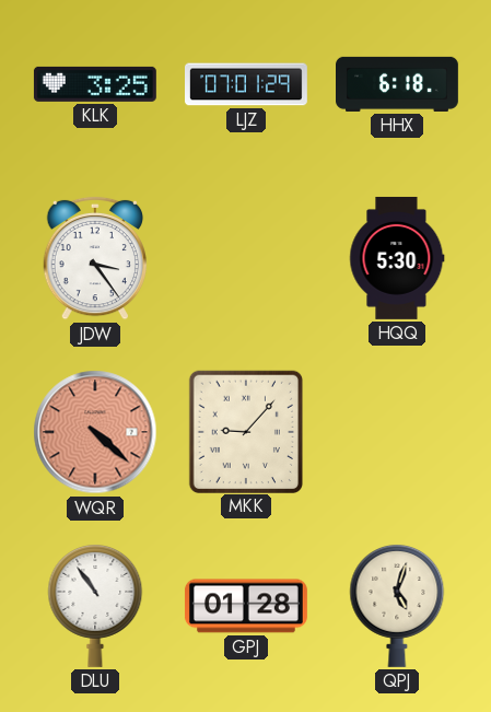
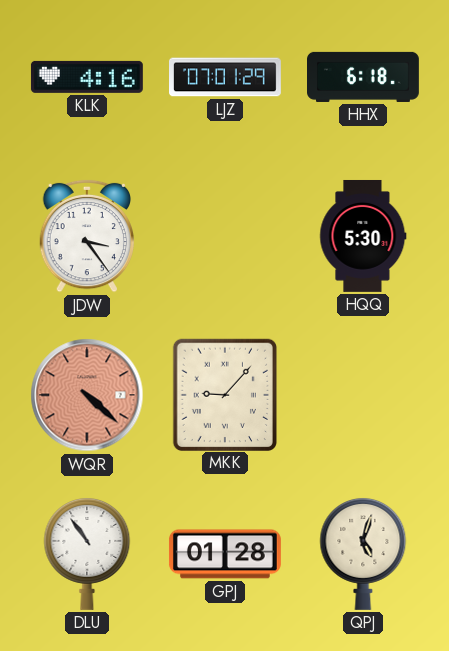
KLK: 3:25 -> 4:16
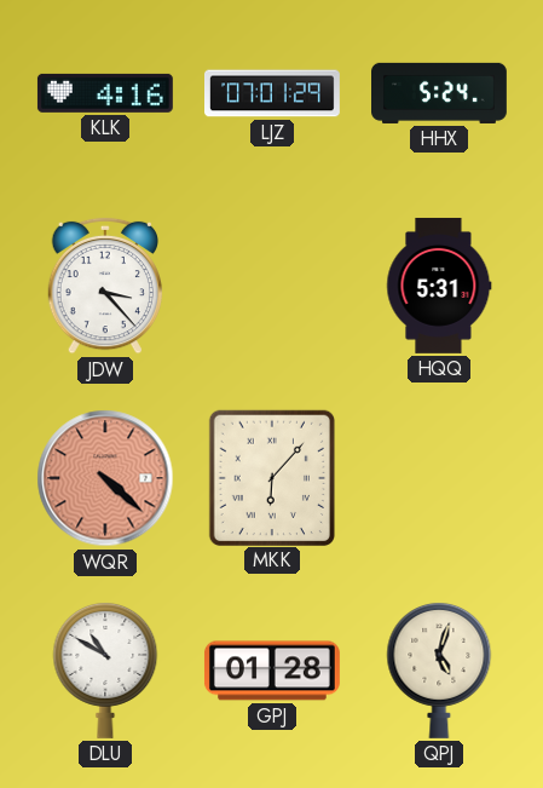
HHX: 6:18 -> 5:24
JDW: 3:24 -> 3:23
HQQ: 5:30 -> 5:31
MKK: 9:07 -> 6:07
DLU: 10:54 -> 10:50
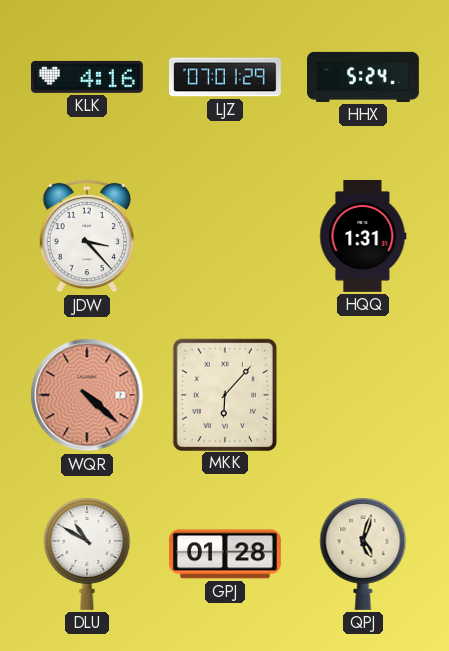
HQQ: 5:31 -> 1:31
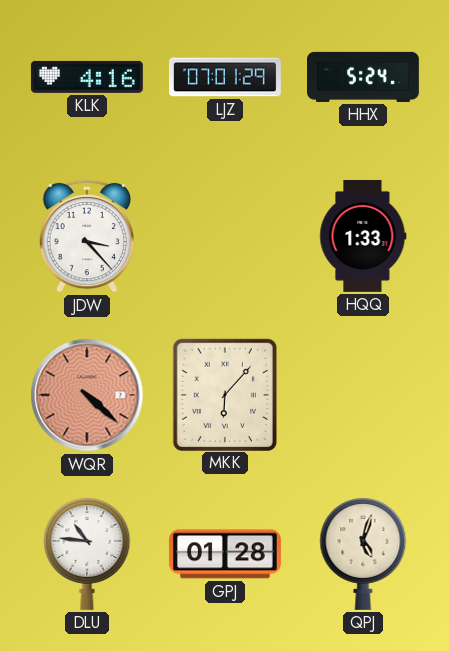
HQQ: 1:31 -> 1:33
DLU: 10:50 -> 10:46
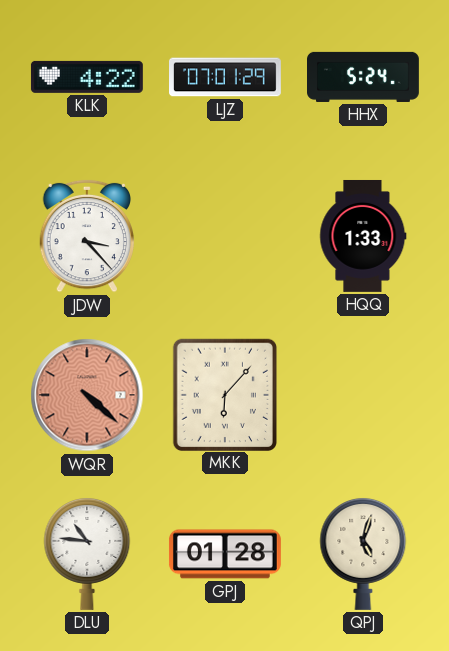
KLK: 4:16 -> 4:22
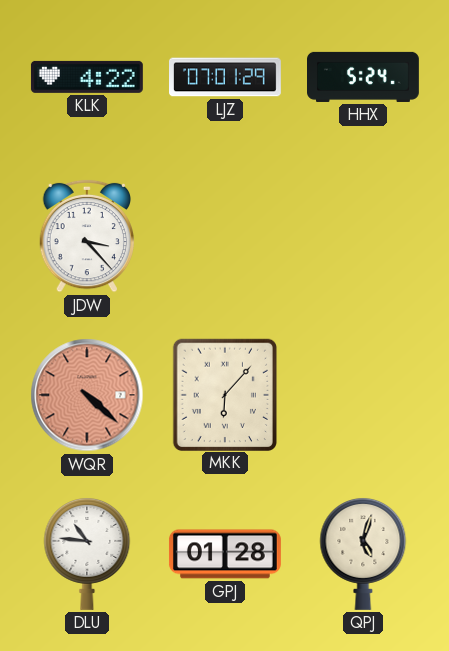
HQQ: 1:33 -> none
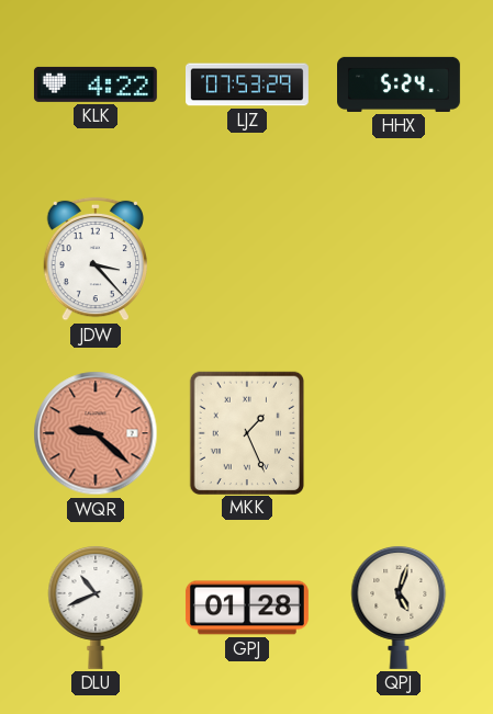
LJZ: 07:01 -> 07:53
WQR: 4:22 -> 9:22
MKK: 6:07 -> 1:26
DLU: 10:46 -> 10:41
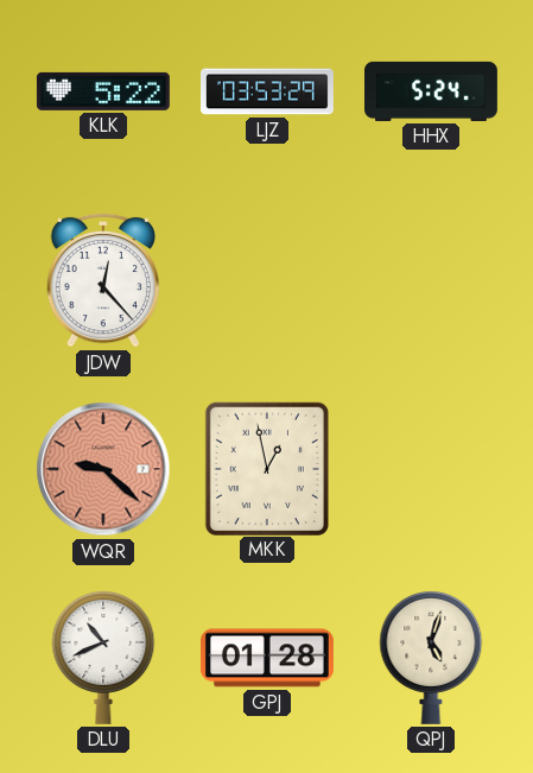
KLK: 4:22 -> 5:22
LJZ: 07:53 -> 03:53
JDW: 3:23 -> 12:23
MKK: 1:26 -> 12:58
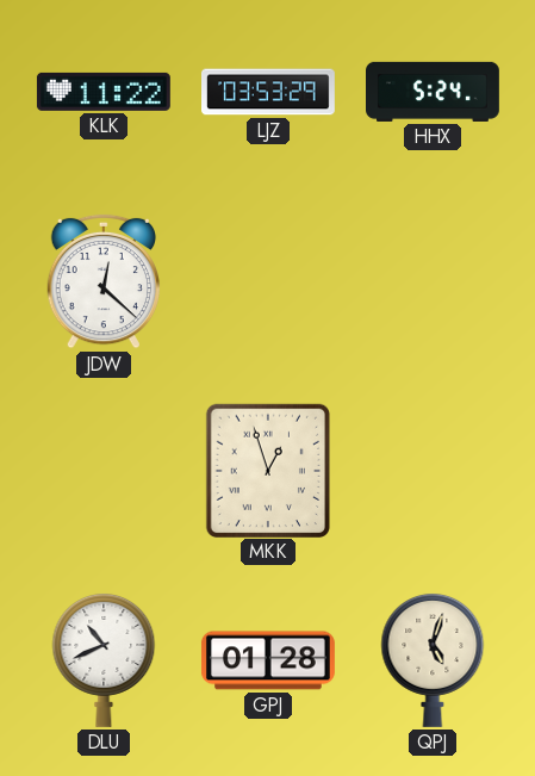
KLK: 5:22 -> 11:22
JDW: 12:23 -> 12:22
WQR: 9:22 -> none
MKK: 12:58 -> 12:57
